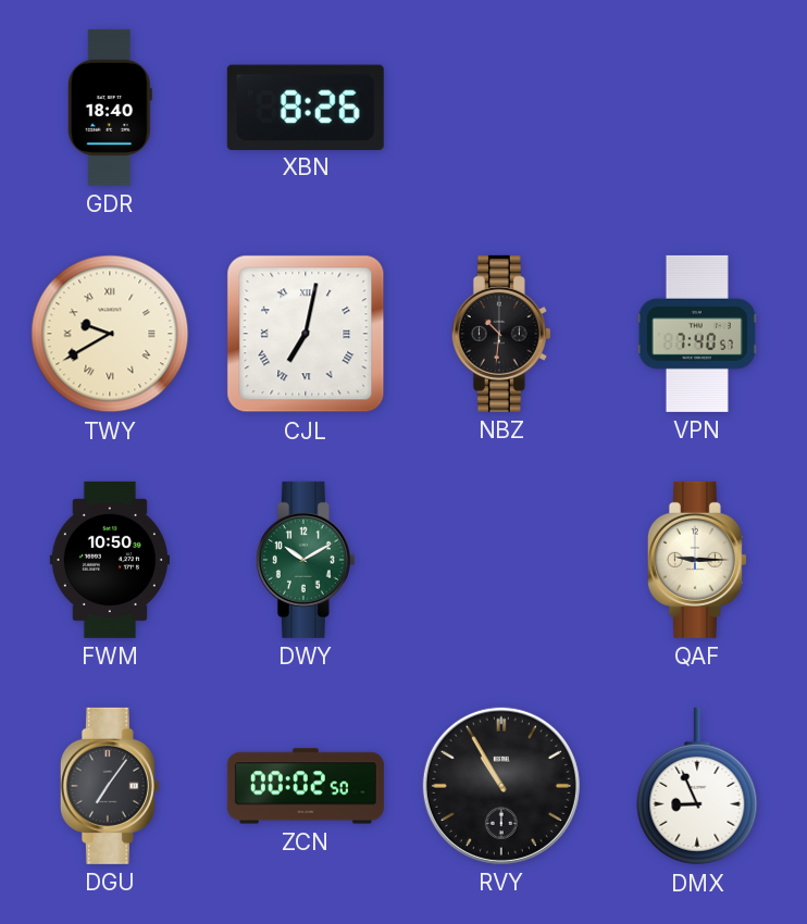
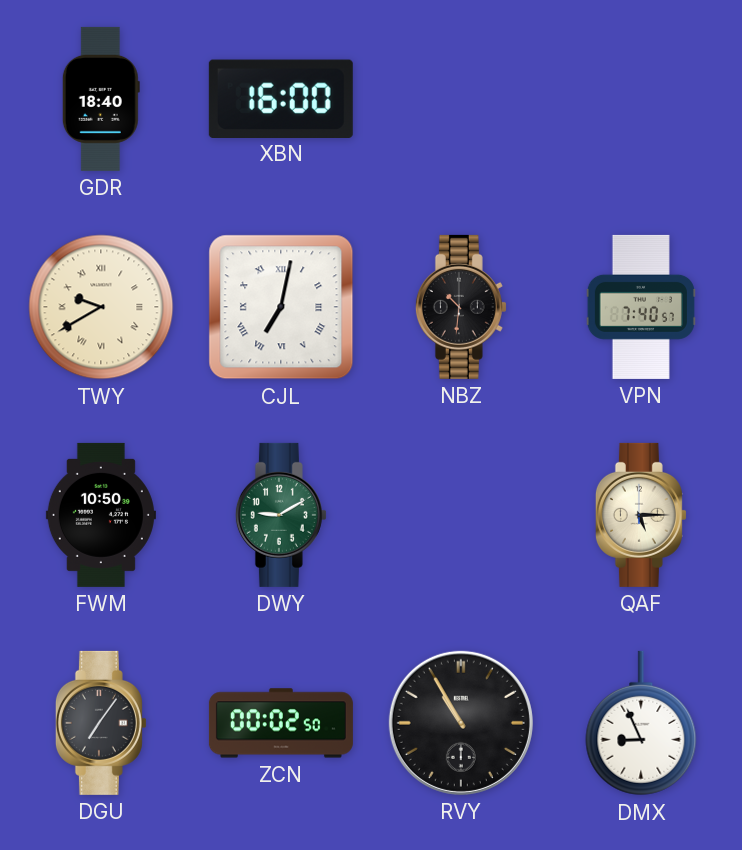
XBN: 8:26 -> 16:00
DWY: 10:10 -> 9:10
QAF: 9:15 -> 5:15
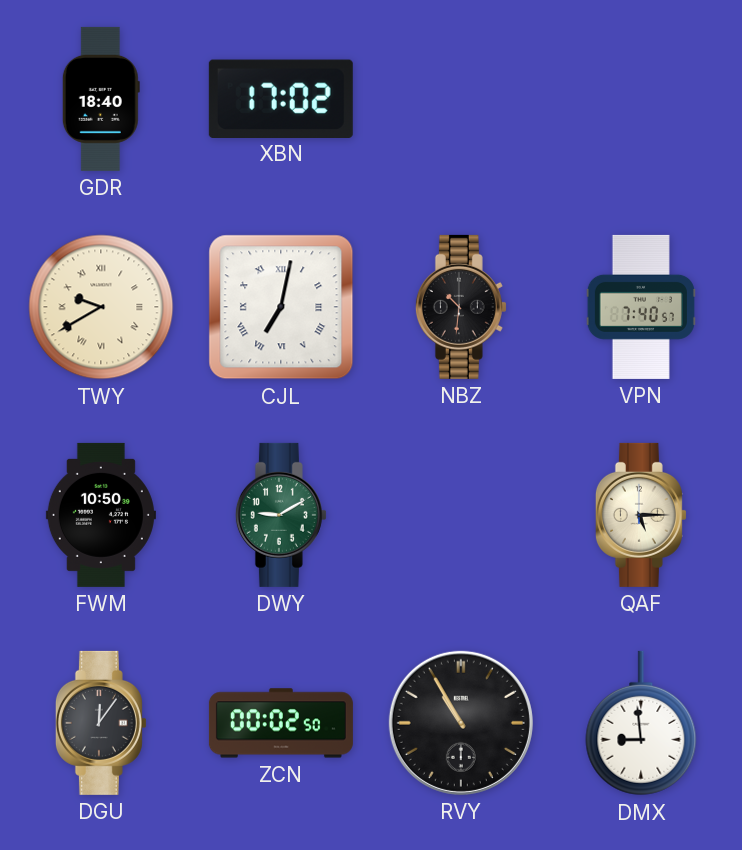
XBN: 16:00 -> 17:02
DGU: 7:06 -> 12:06
DMX: 8:56 -> 8:59
